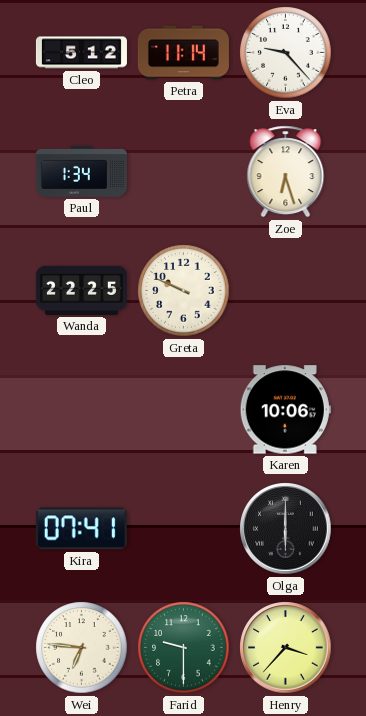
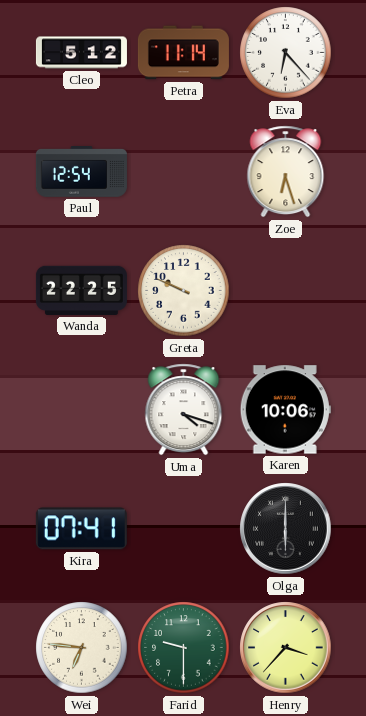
Eva: 9:23 -> 6:23
Paul: 1:34 -> 12:54
Uma: none -> 4:18
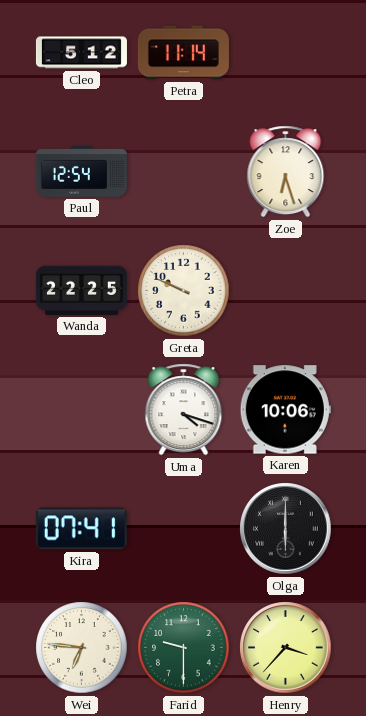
Eva: 6:23 -> none
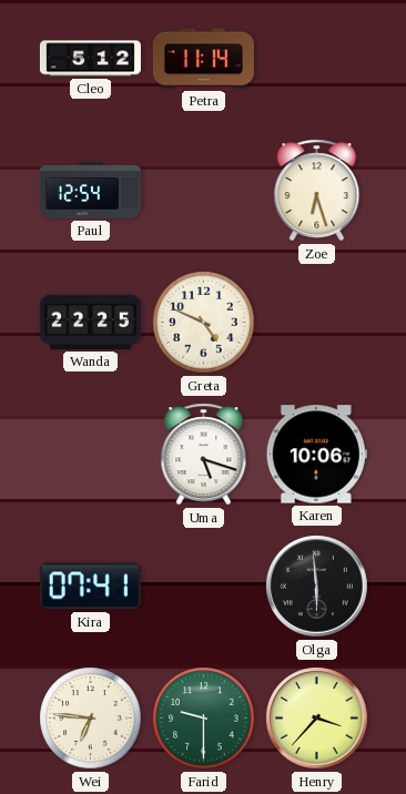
Greta: 9:49 -> 4:49
Uma: 4:18 -> 5:18
Olga: 6:00 -> 5:59
